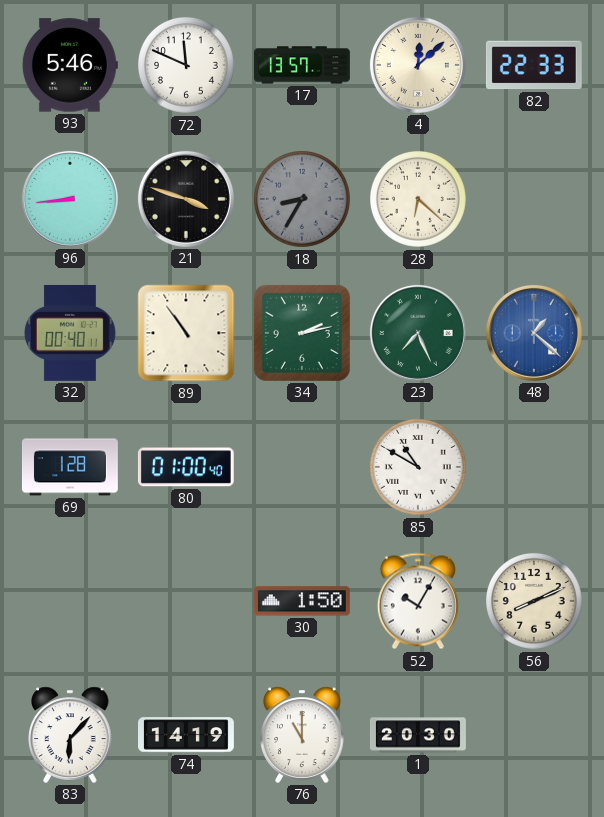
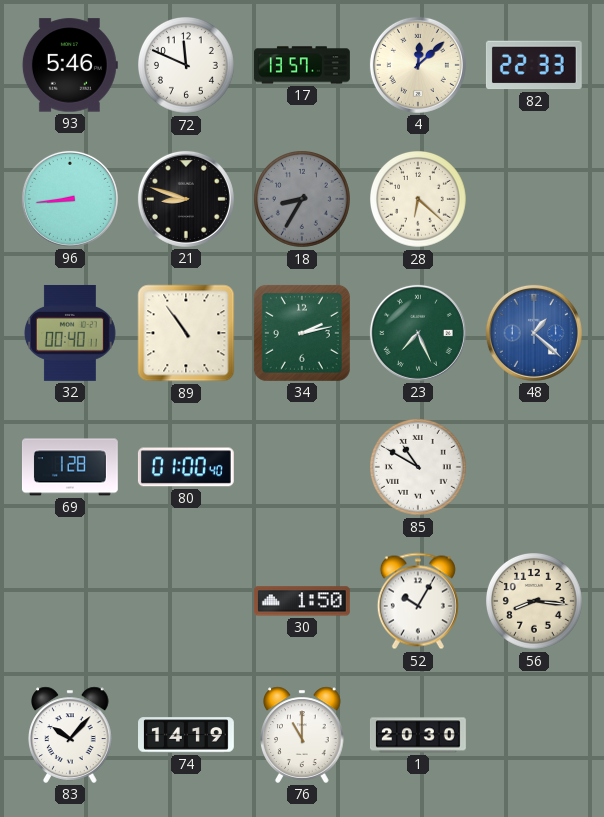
21: 3:48 -> 8:48
56: 8:11 -> 8:16
83: 6:07 -> 10:07
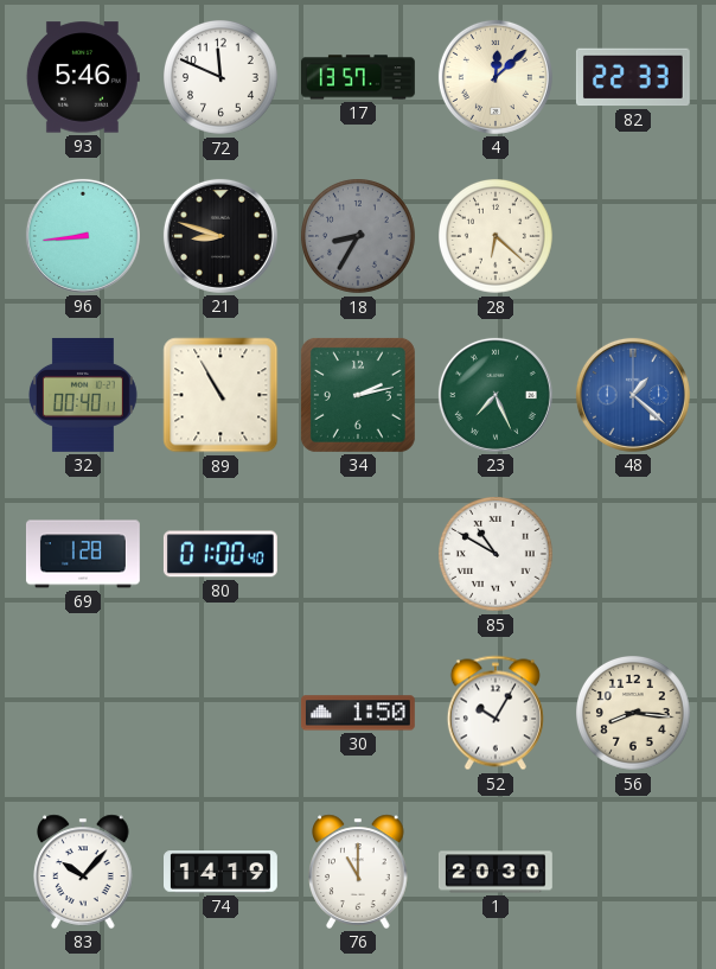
89: 10:54 -> 10:55
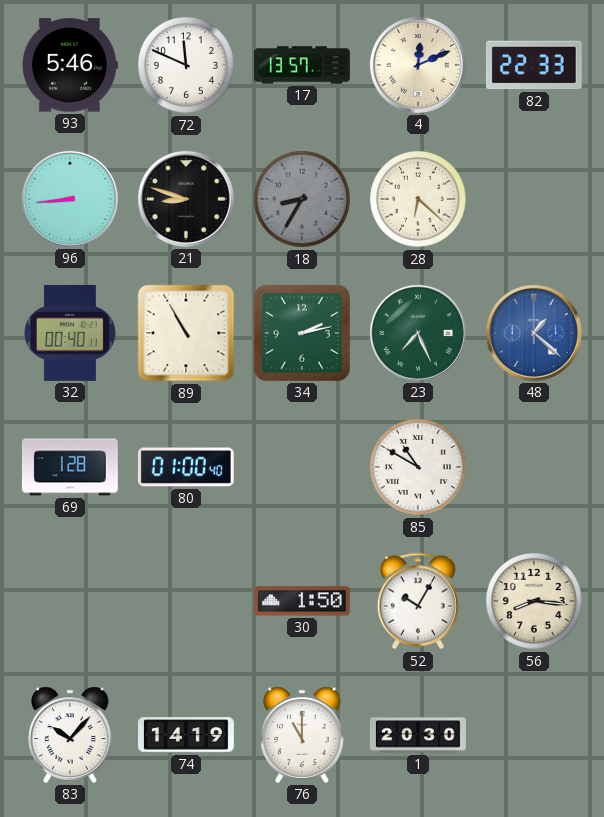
4: 12:08 -> 12:11
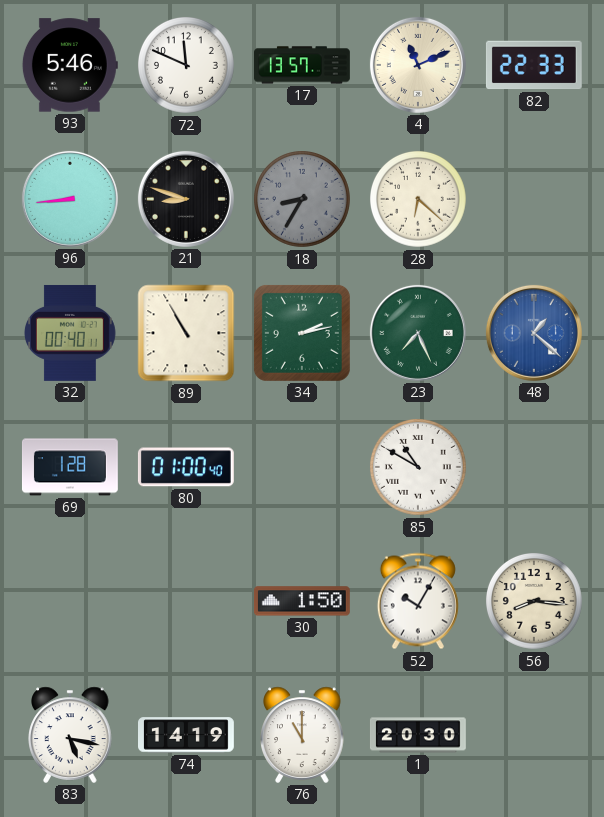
4: 12:11 -> 11:11
83: 10:07 -> 5:17
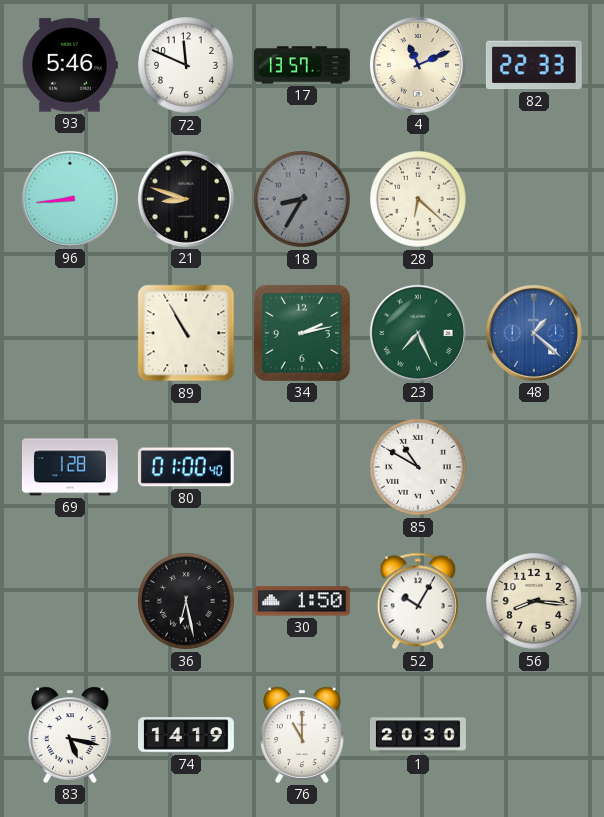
32: 00:40 -> none
36: none -> 6:28
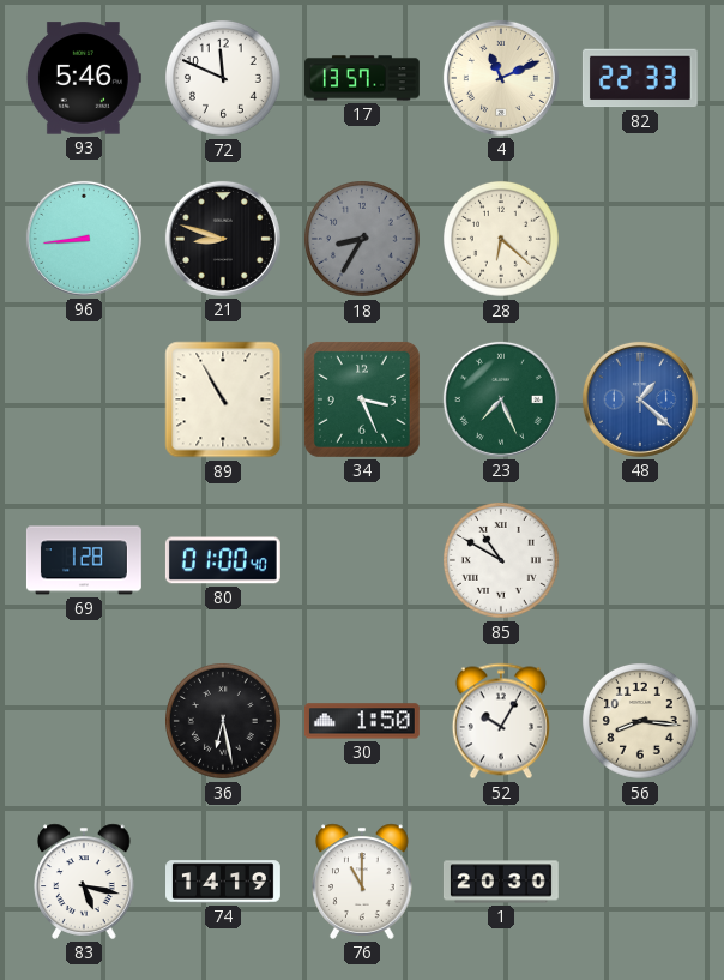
34: 2:13 -> 3:26
